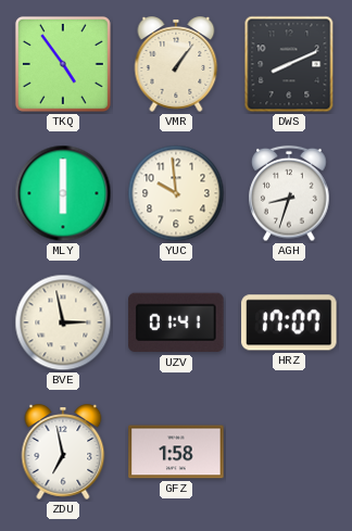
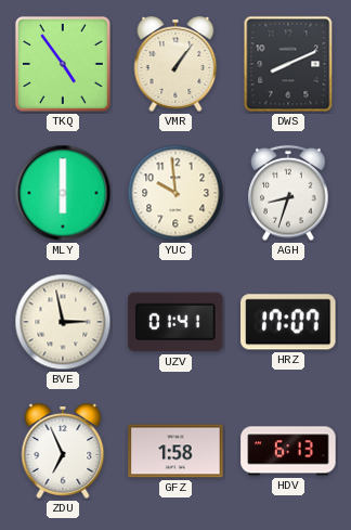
ZDU: 6:58 -> 6:56
HDV: none -> 6:13
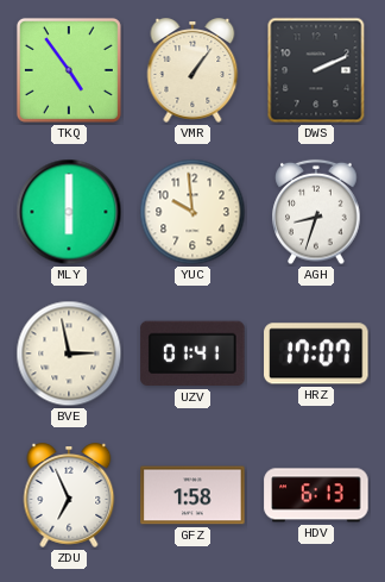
DWS: 8:11 -> 2:11
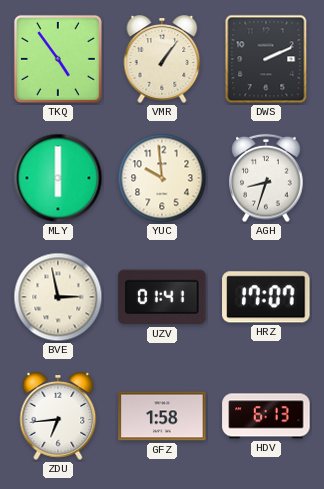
ZDU: 6:56 -> 6:44
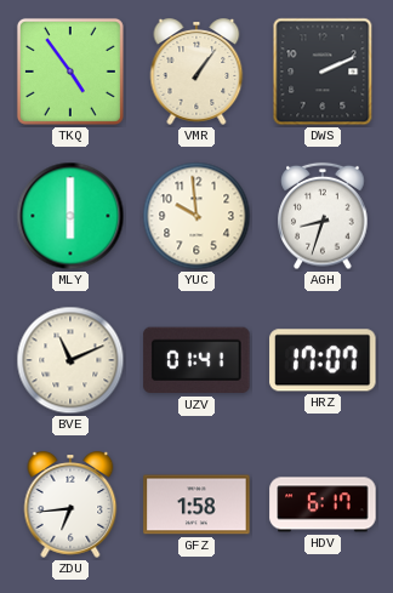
BVE: 2:58 -> 11:11
HDV: 6:13 -> 6:17
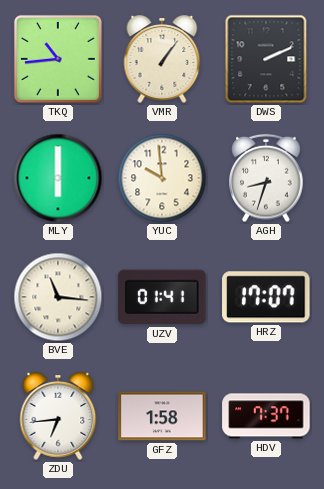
TKQ: 4:54 -> 10:44
BVE: 11:11 -> 11:16
HDV: 6:17 -> 7:37
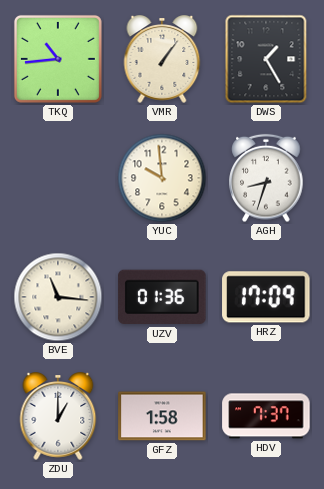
DWS: 2:11 -> 1:25
MLY: 6:00 -> none
UZV: 01:41 -> 01:36
HRZ: 17:07 -> 17:09
ZDU: 6:44 -> 1:00
